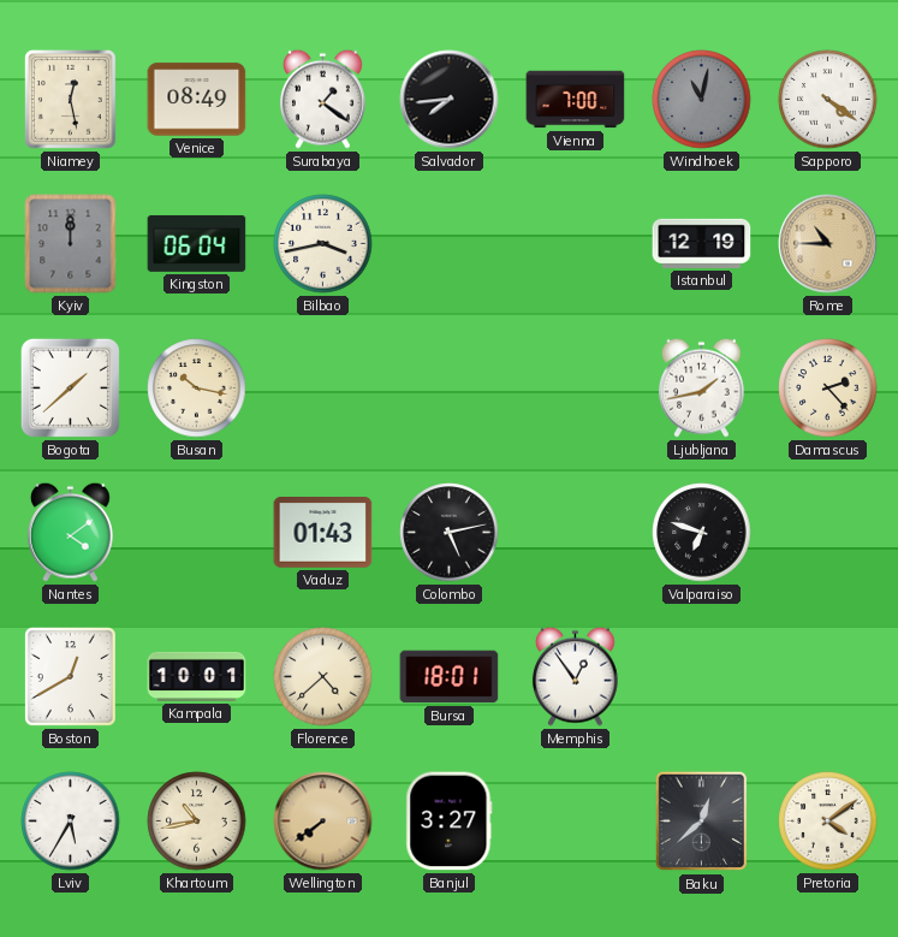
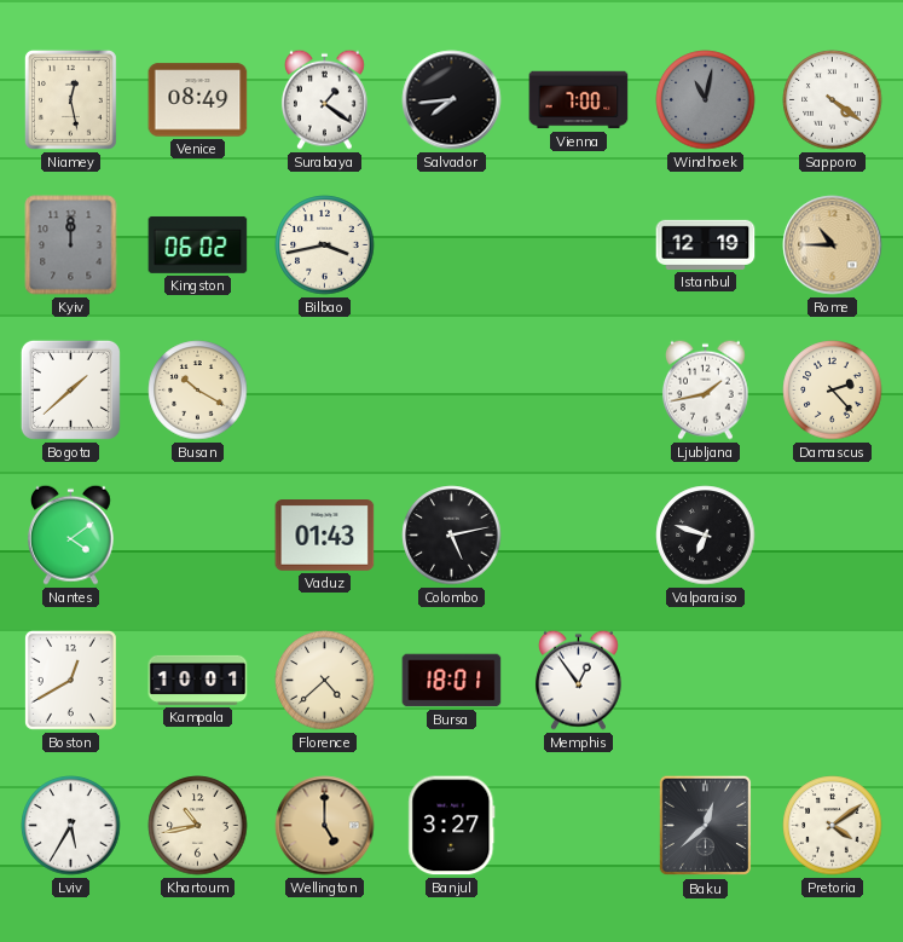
Kingston: 06:04 -> 06:02
Busan: 10:17 -> 10:20
Wellington: 7:39 -> 5:00
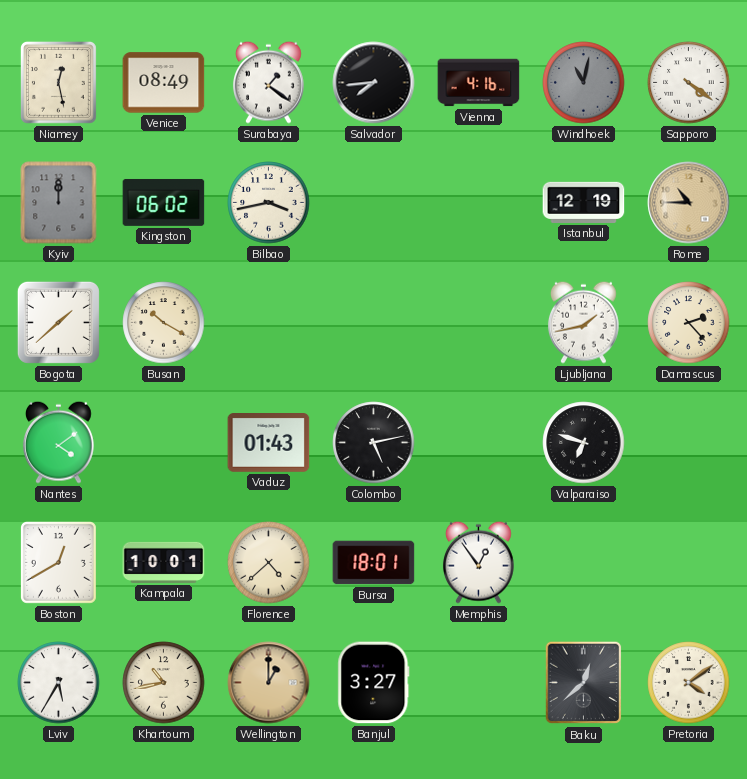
Vienna: 7:00 -> 4:16
Wellington: 5:00 -> 1:00
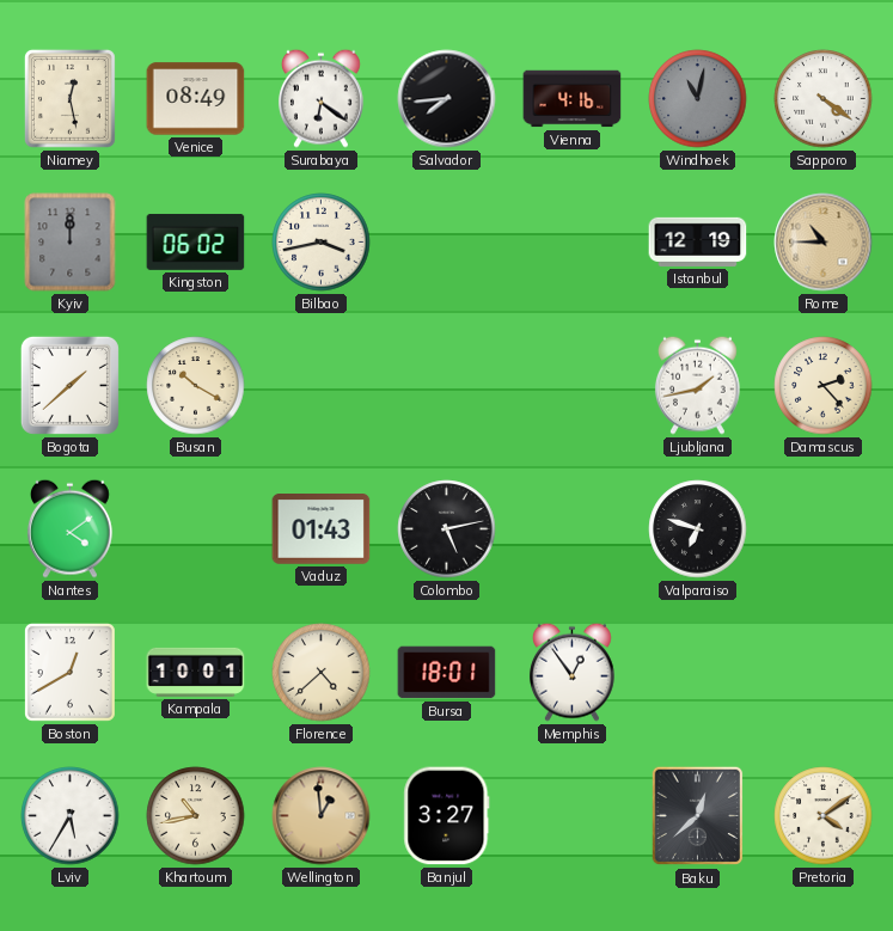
Surabaya: 1:21 -> 6:21
Wellington: 1:00 -> 12:59
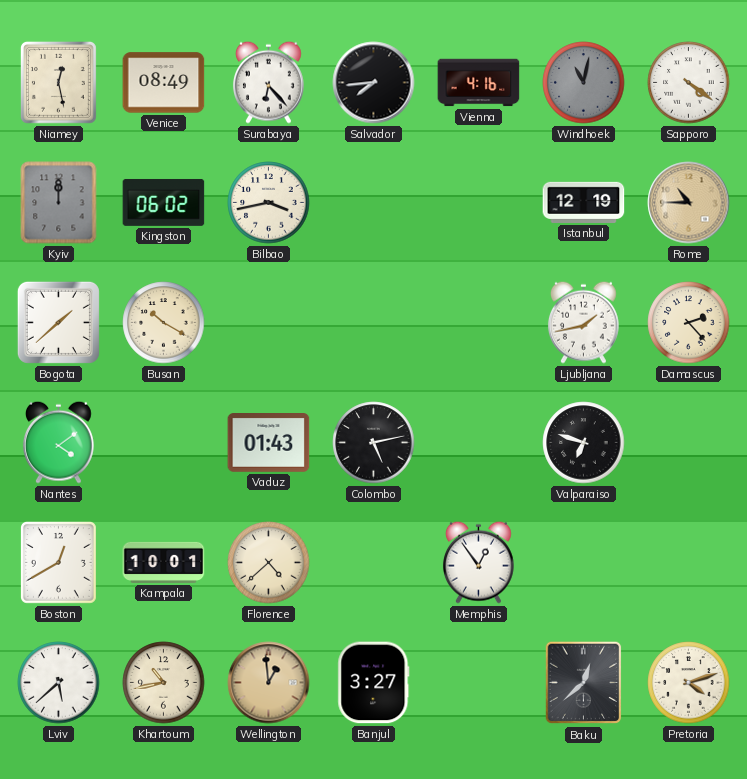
Surabaya: 6:21 -> 6:23
Bursa: 18:01 -> none
Lviv: 5:35 -> 5:38
Pretoria: 4:09 -> 4:12
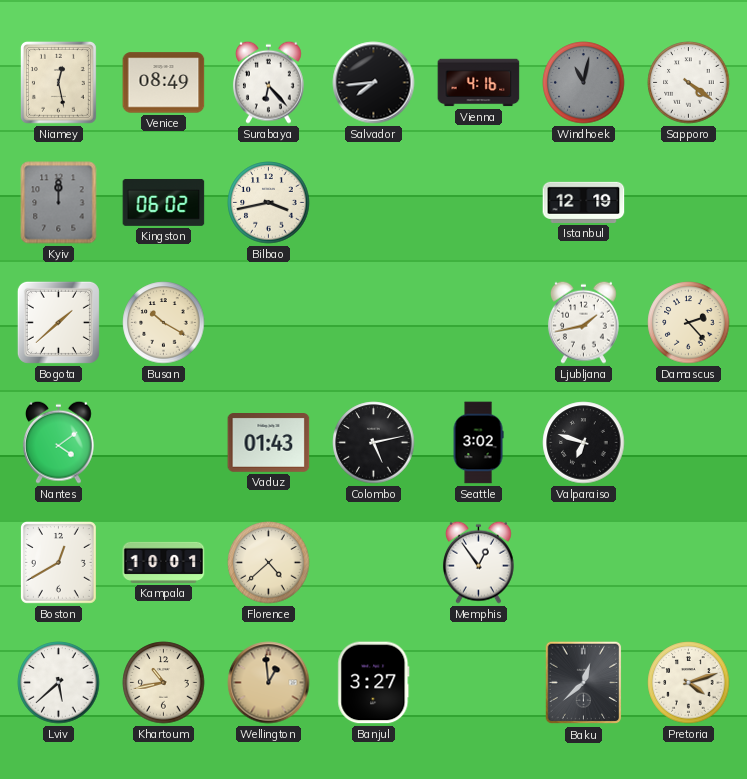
Rome: 10:45 -> none
Seattle: none -> 3:02
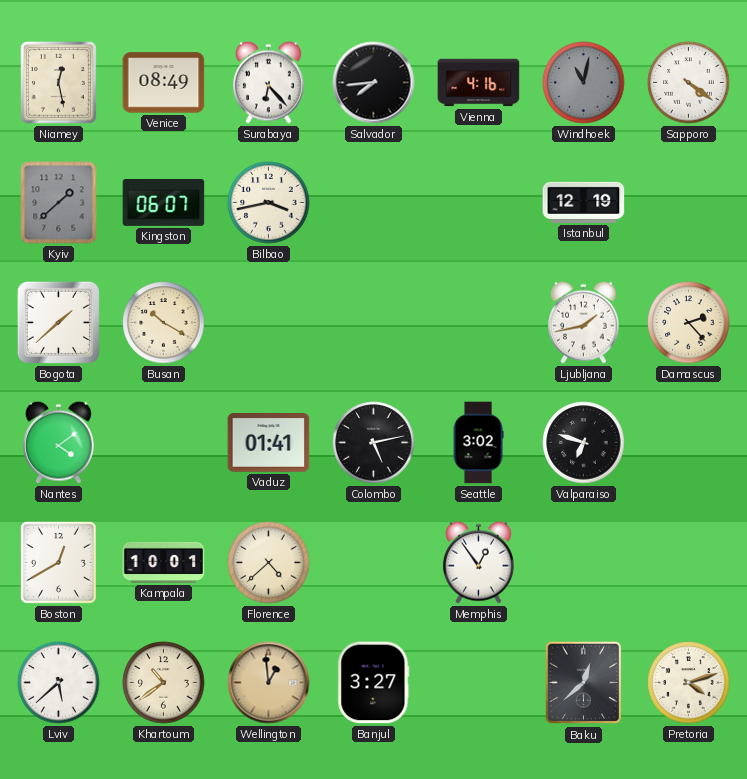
Kyiv: 12:00 -> 1:38
Kingston: 06:02 -> 06:07
Vaduz: 01:43 -> 01:41
Khartoum: 10:43 -> 10:39
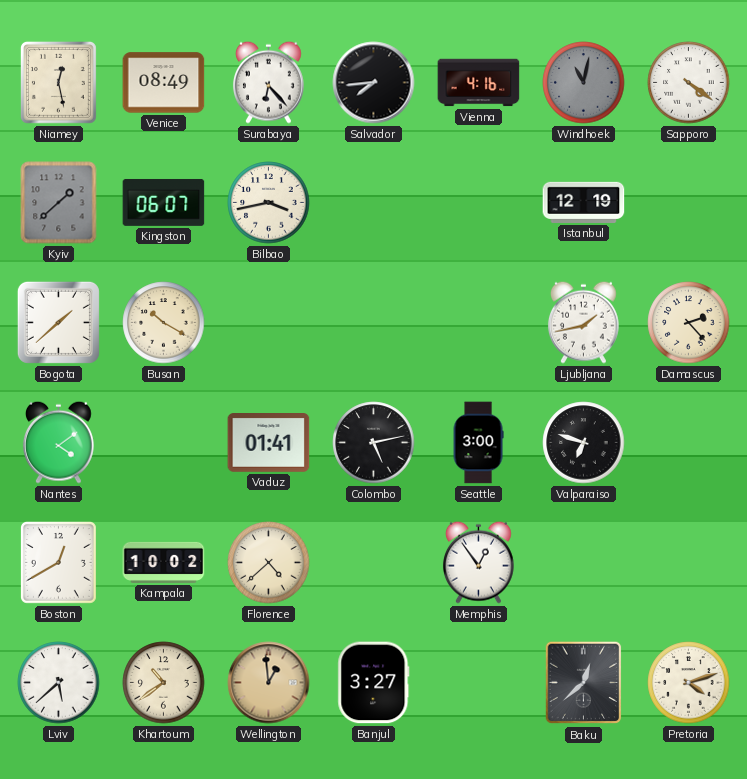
Seattle: 3:02 -> 3:00
Kampala: 10:01 -> 10:02
